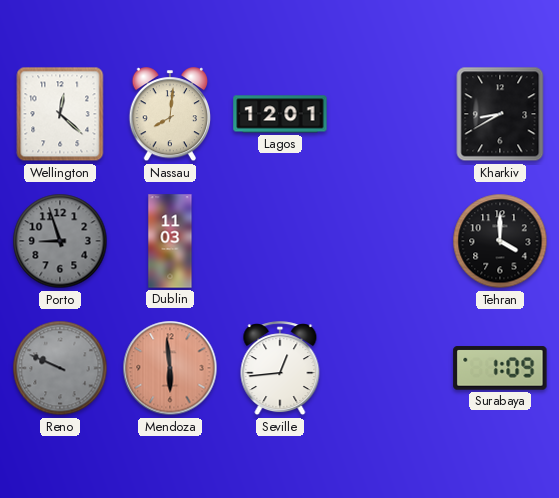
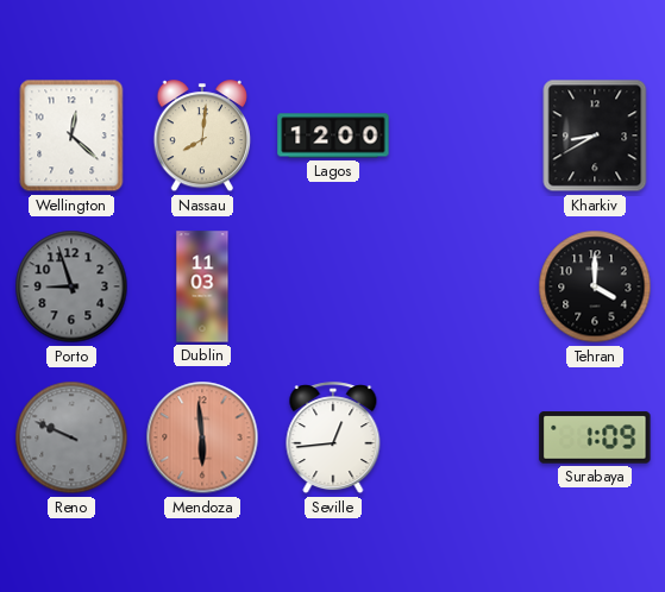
Lagos: 12:01 -> 12:00
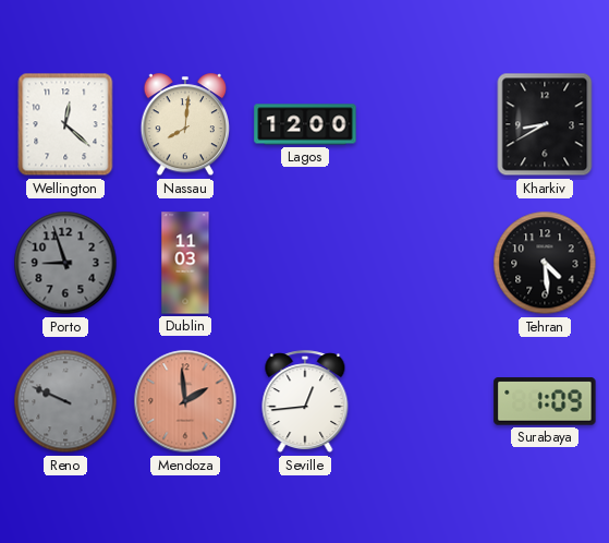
Tehran: 4:00 -> 4:29
Mendoza: 5:59 -> 1:59
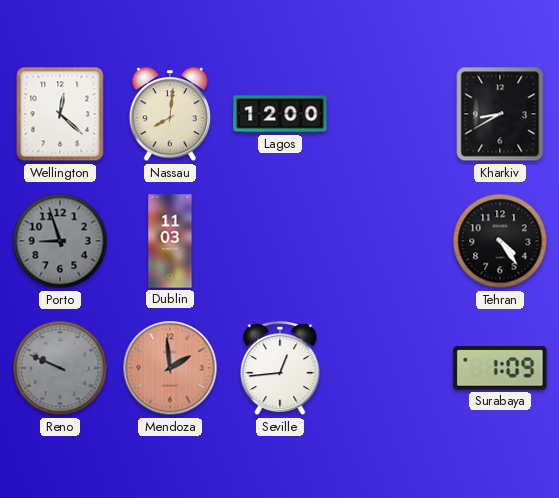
Tehran: 4:29 -> 4:24
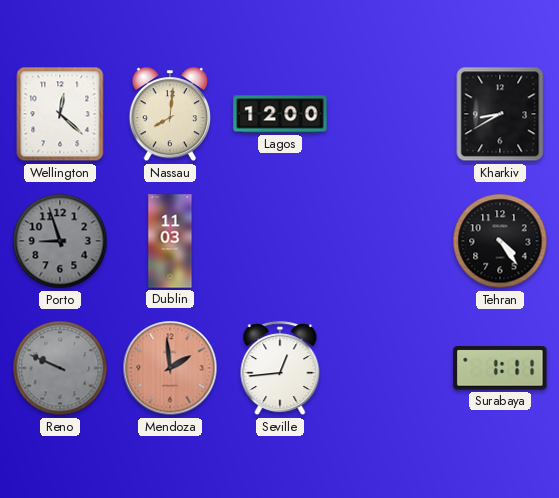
Surabaya: 1:09 -> 1:11
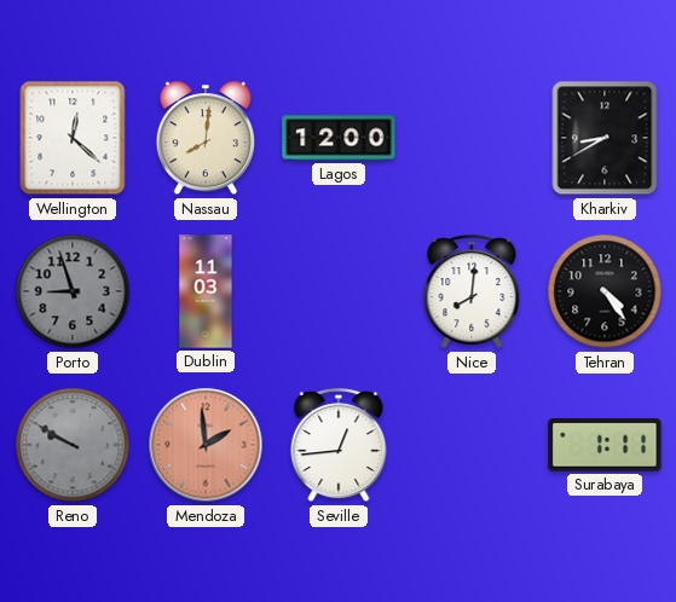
Nice: none -> 8:01
Reno: 9:49 -> 9:50
